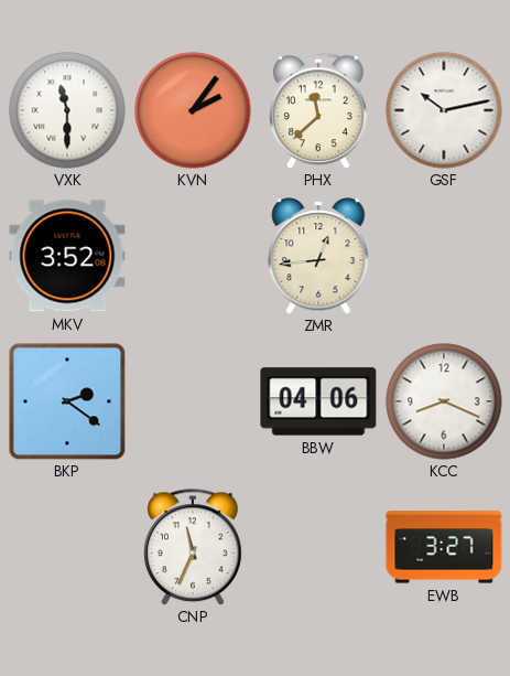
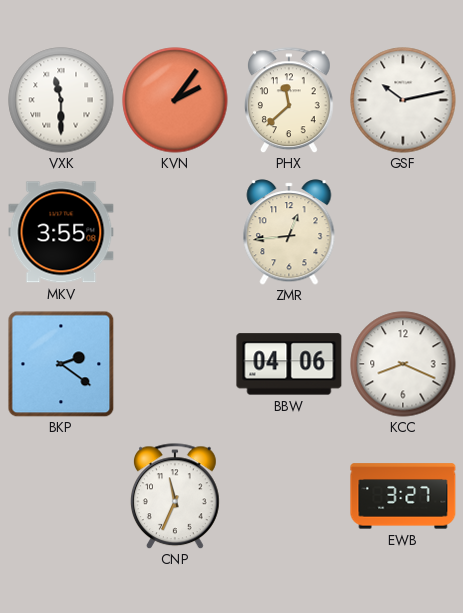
MKV: 3:52 -> 3:55
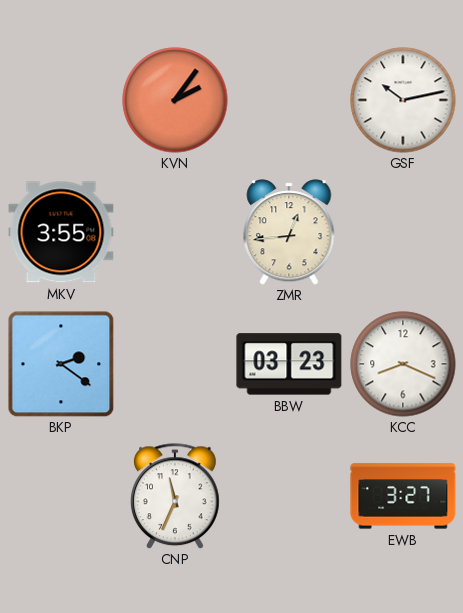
VXK: 11:30 -> none
PHX: 11:38 -> none
BBW: 04:06 -> 03:23
